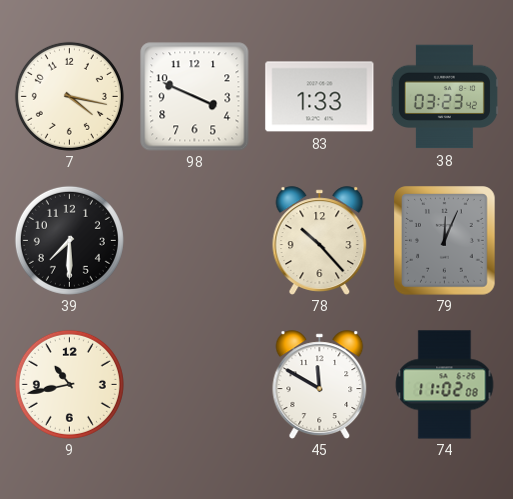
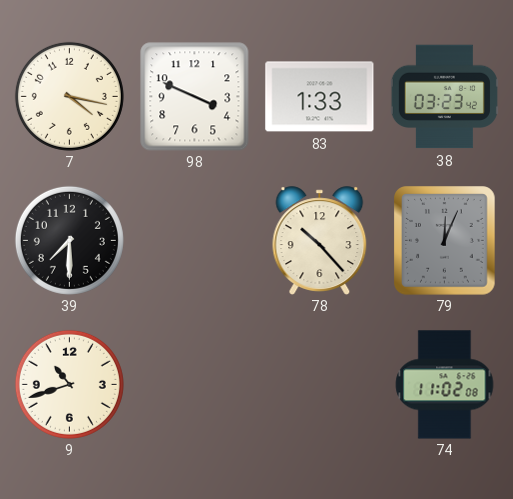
9: 10:43 -> 10:42
45: 11:50 -> none
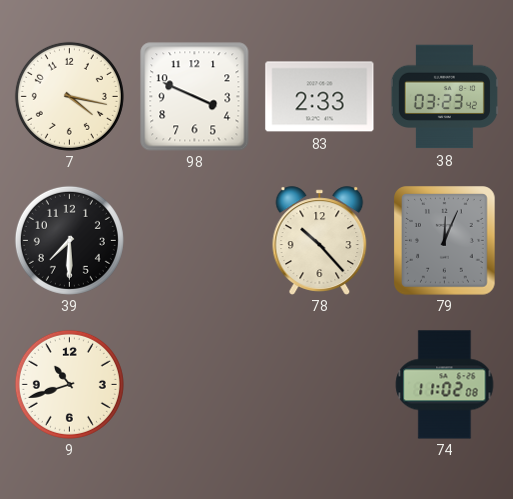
83: 1:33 -> 2:33
